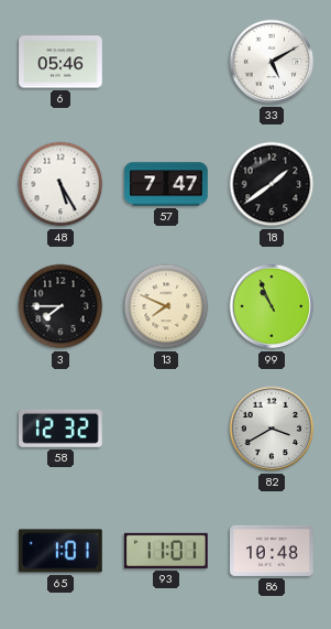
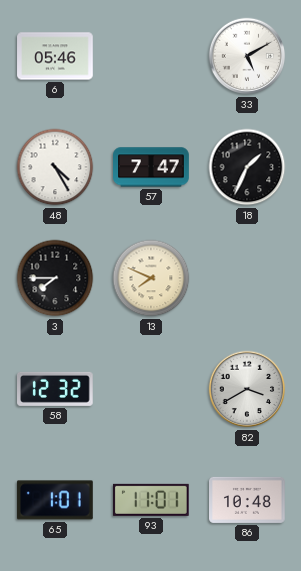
48: 5:25 -> 4:25
18: 1:39 -> 1:34
99: 10:56 -> none
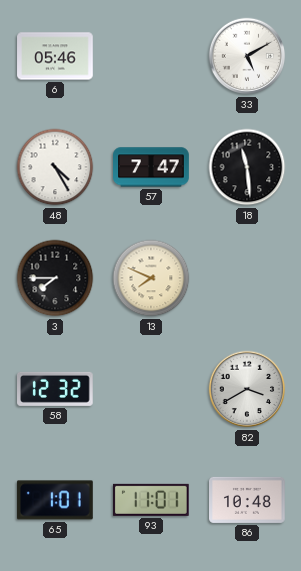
18: 1:34 -> 11:29
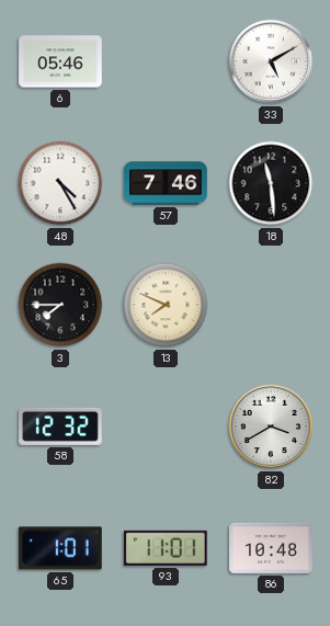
57: 7:47 -> 7:46
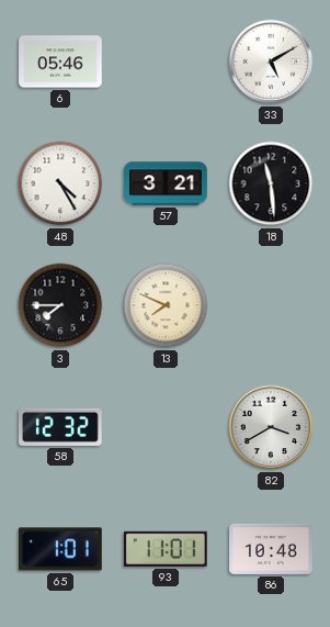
57: 7:46 -> 3:21
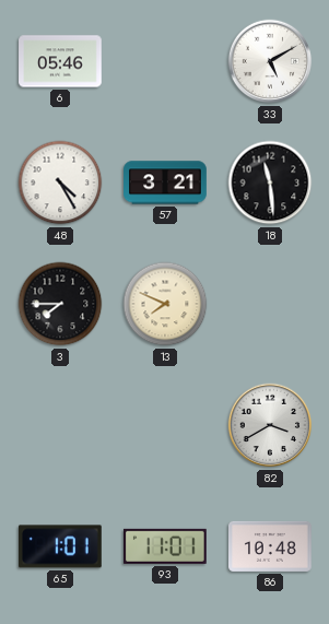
58: 12:32 -> none
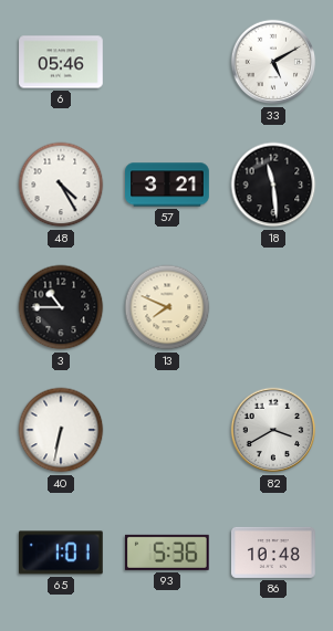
3: 7:45 -> 10:45
40: none -> 6:32
93: 11:01 -> 5:36
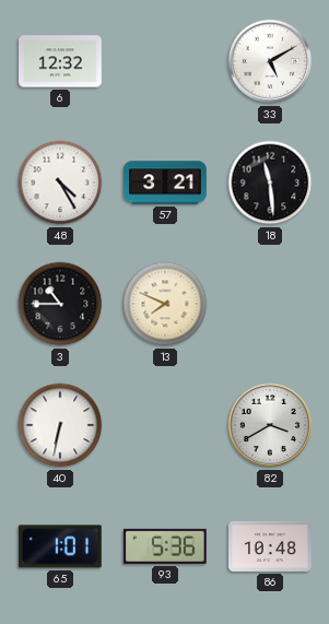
6: 05:46 -> 12:32
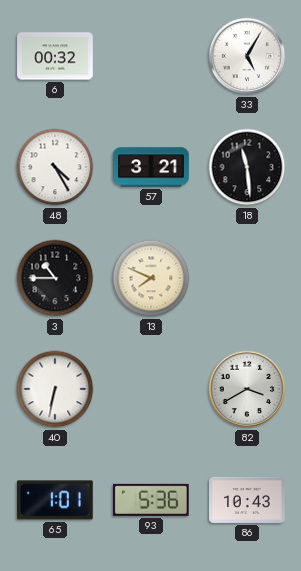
6: 12:32 -> 00:32
33: 5:10 -> 5:05
86: 10:48 -> 10:43
